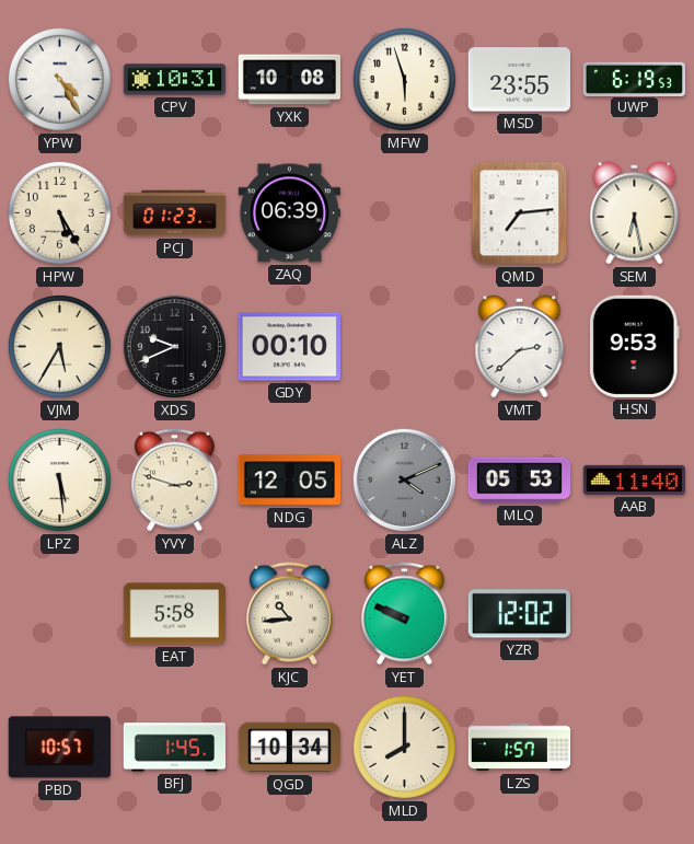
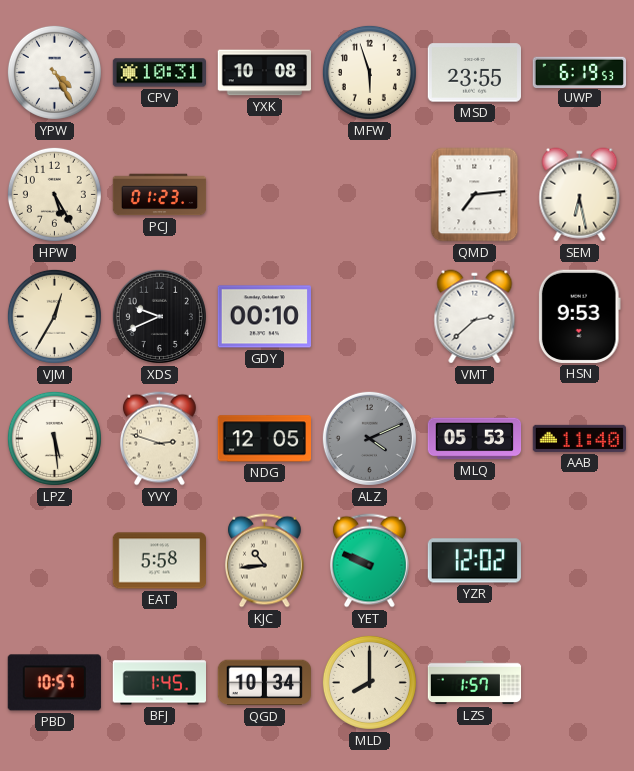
ZAQ: 06:39 -> none
VJM: 5:35 -> 12:35
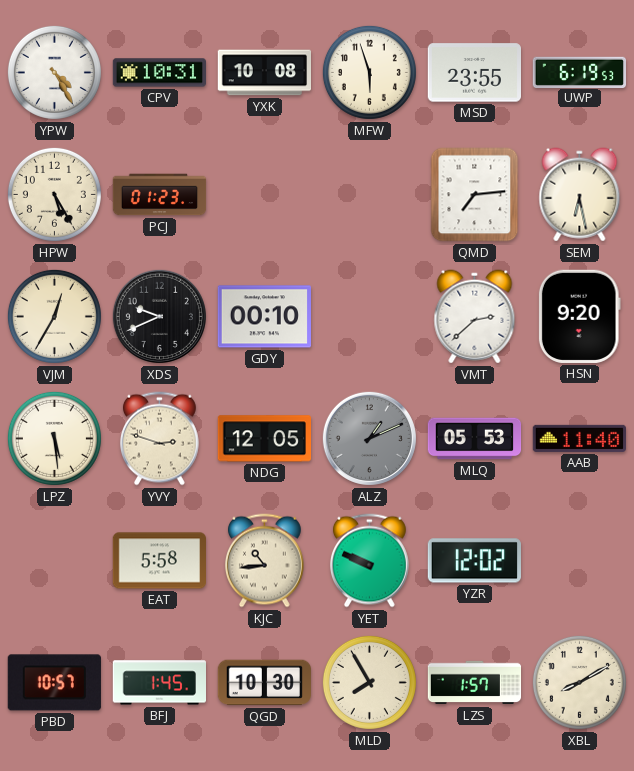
HSN: 9:53 -> 9:20
ALZ: 4:11 -> 1:11
QGD: 10:34 -> 10:30
MLD: 8:00 -> 7:55
XBL: none -> 8:10
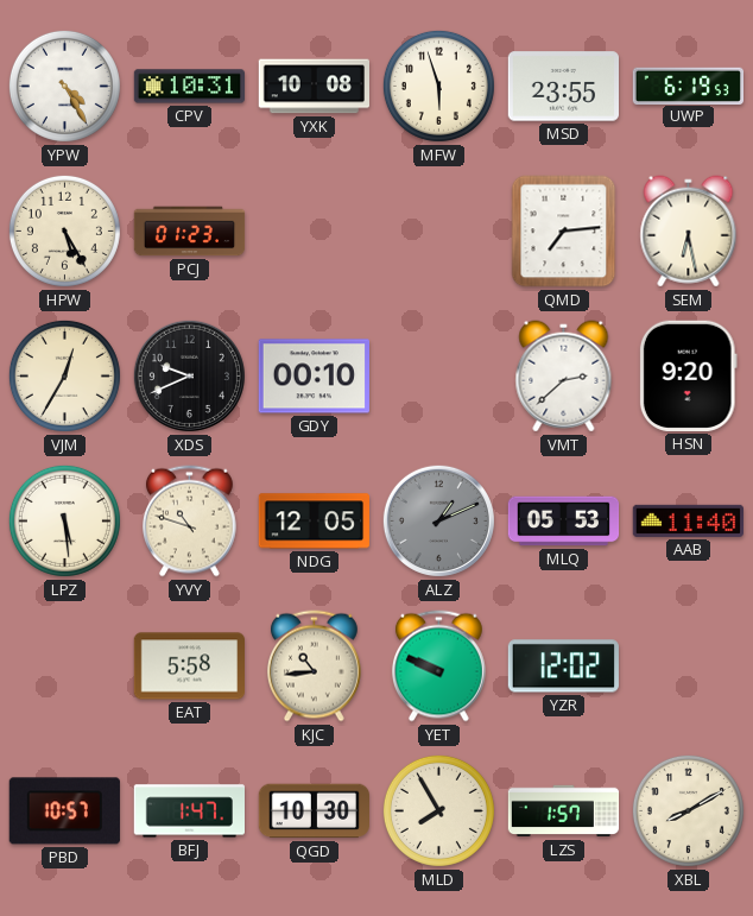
YVY: 2:48 -> 10:48
BFJ: 1:45 -> 1:47
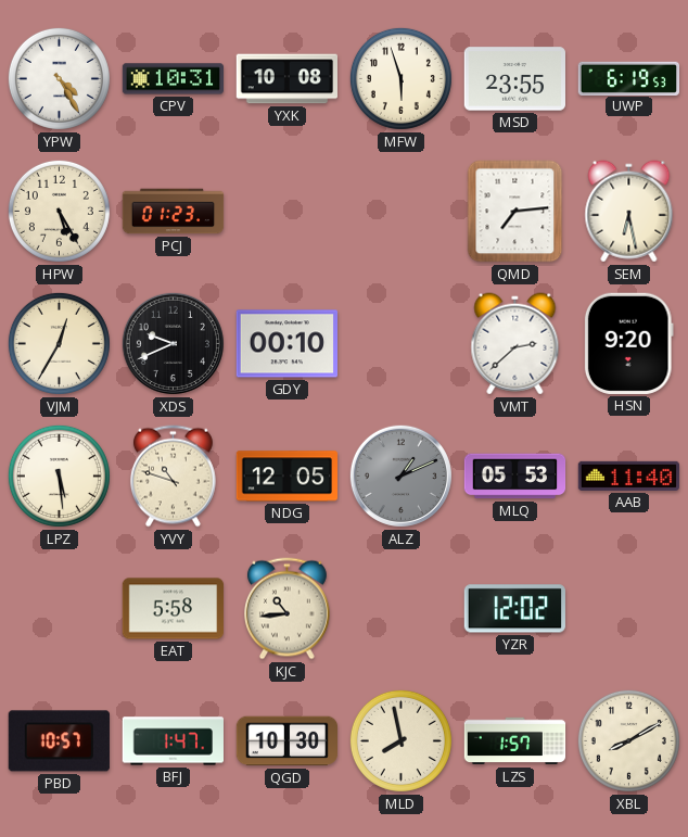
YET: 9:49 -> none
MLD: 7:55 -> 7:58
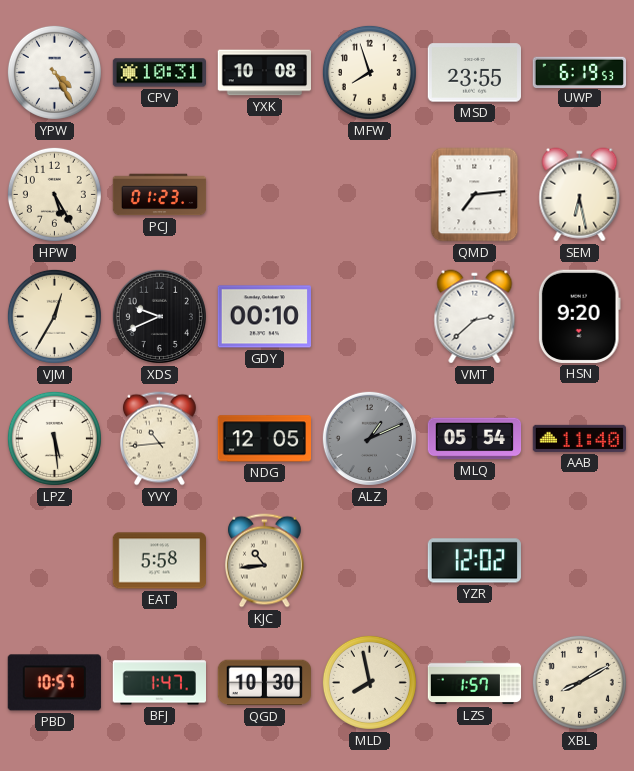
MFW: 5:57 -> 7:57
YVY: 10:48 -> 10:44
MLQ: 05:53 -> 05:54
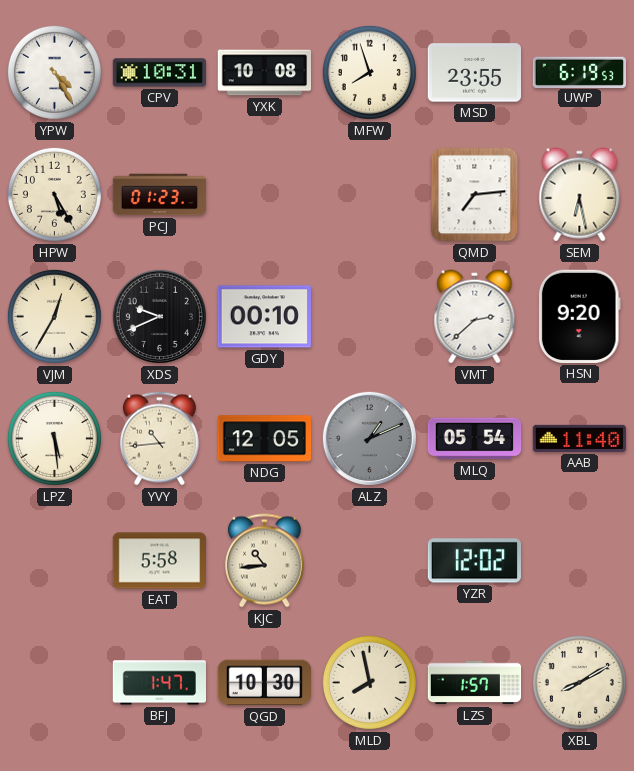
PBD: 10:57 -> none
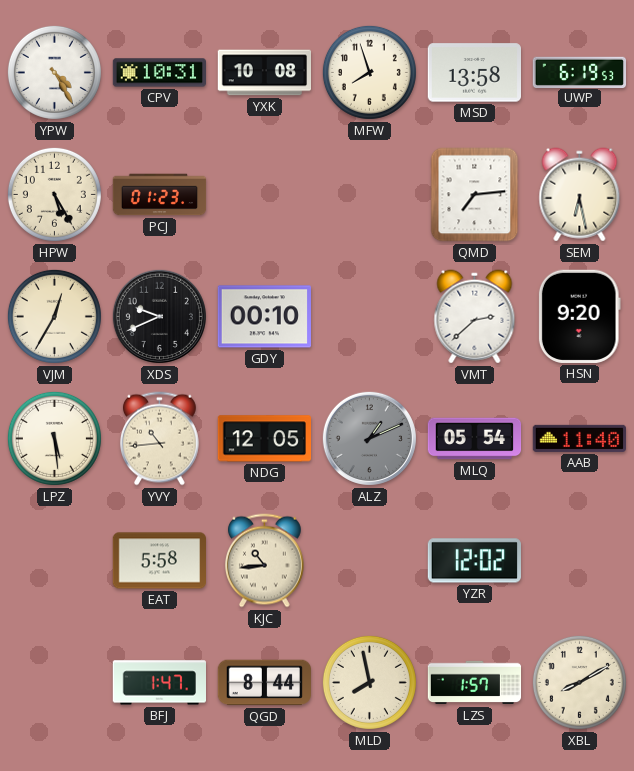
MSD: 23:55 -> 13:58
QGD: 10:30 -> 8:44
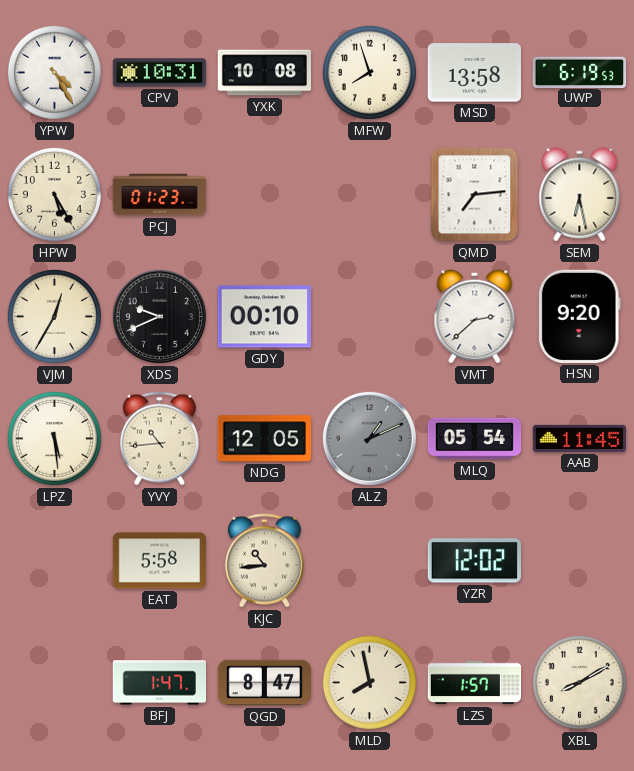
AAB: 11:40 -> 11:45
QGD: 8:44 -> 8:47
